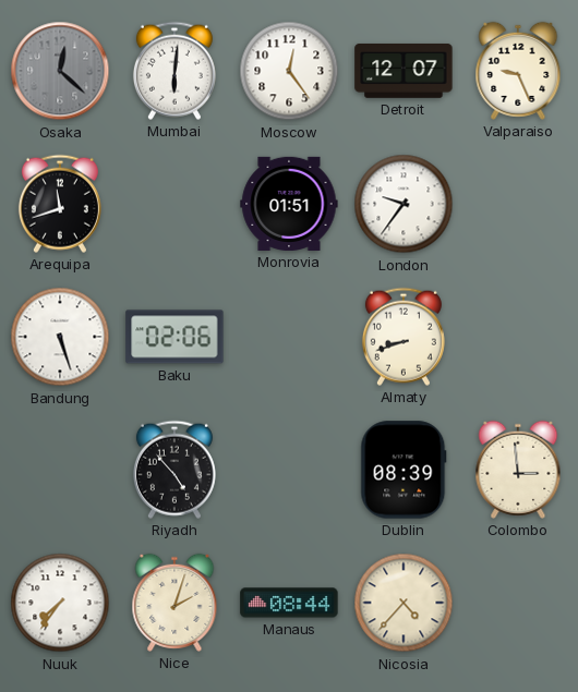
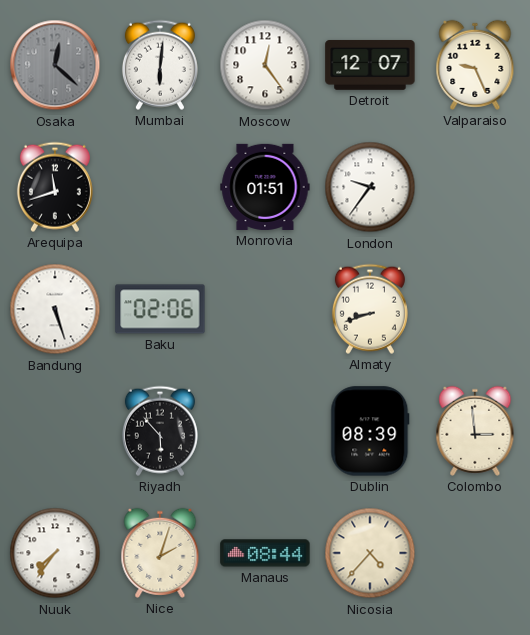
Riyadh: 4:53 -> 5:53
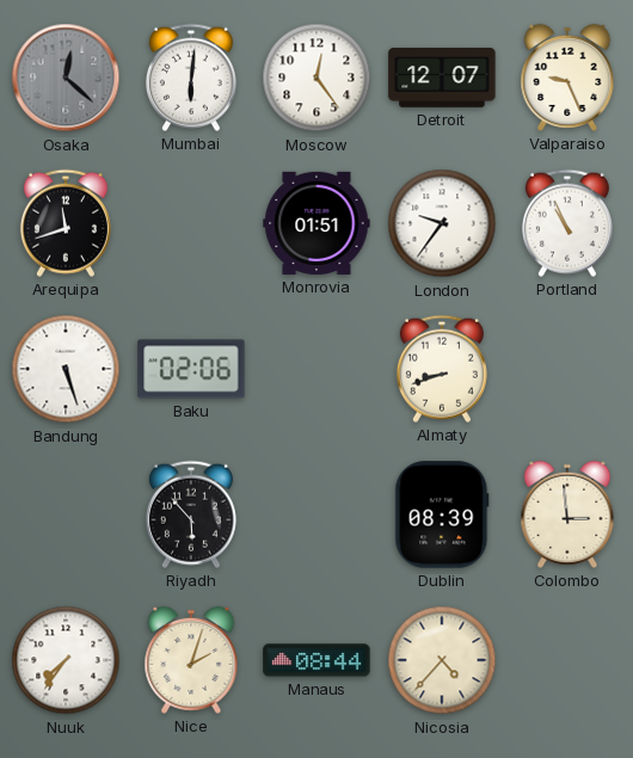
Portland: none -> 10:56
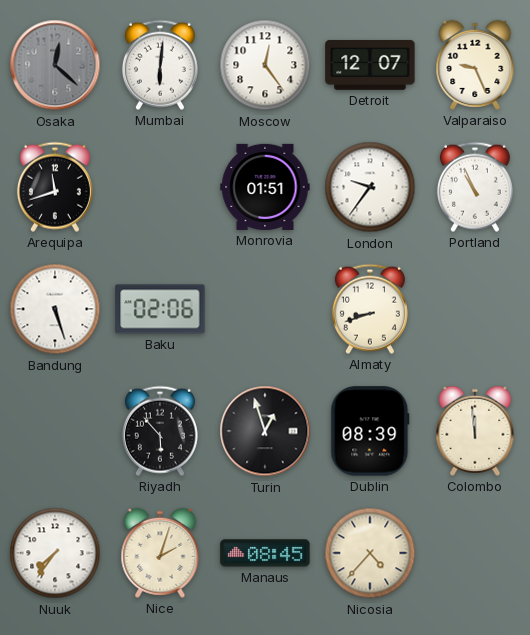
Turin: none -> 12:57
Colombo: 2:59 -> 11:59
Manaus: 08:44 -> 08:45
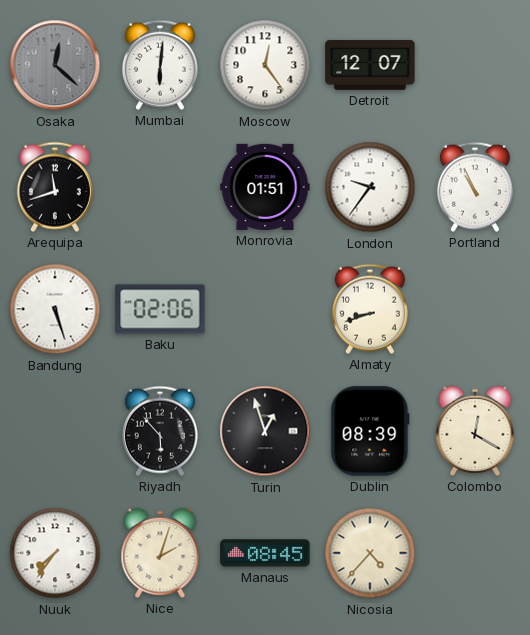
Valparaiso: 9:26 -> none
Colombo: 11:59 -> 12:20
